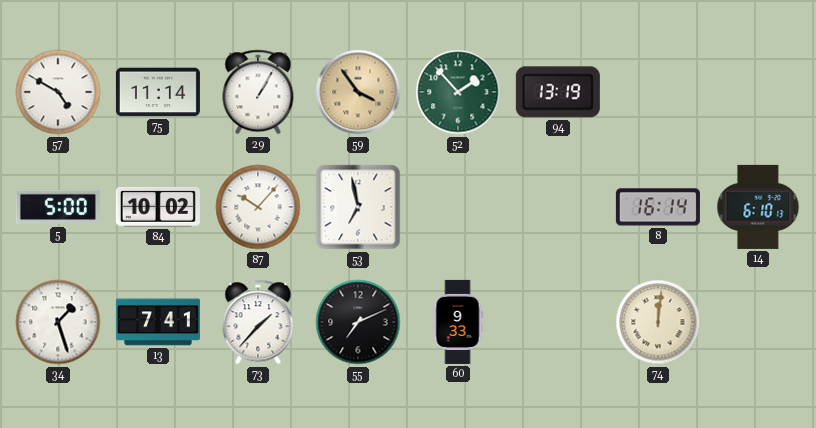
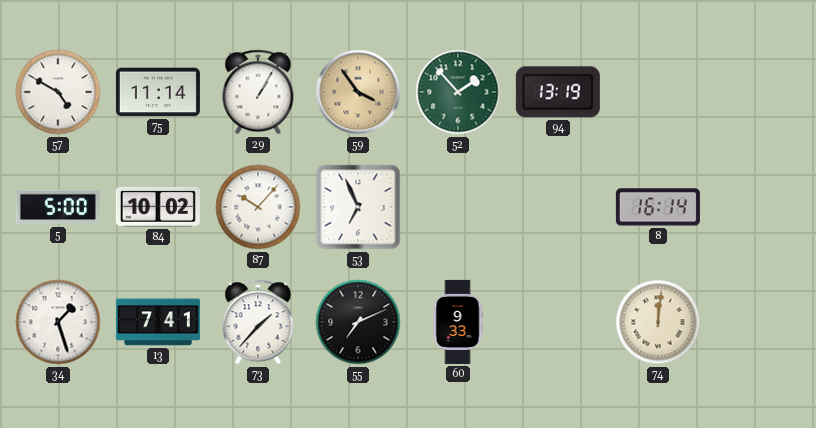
53: 6:58 -> 6:56
14: 6:10 -> none
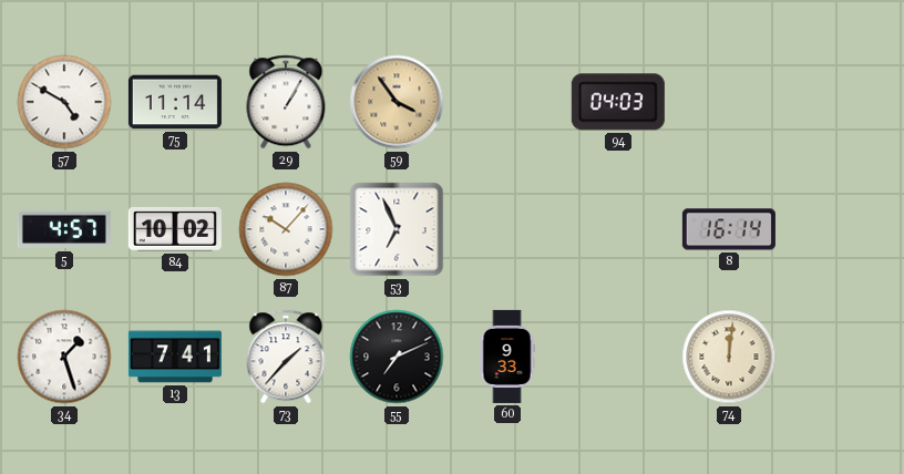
52: 1:53 -> none
94: 13:19 -> 04:03
5: 5:00 -> 4:57
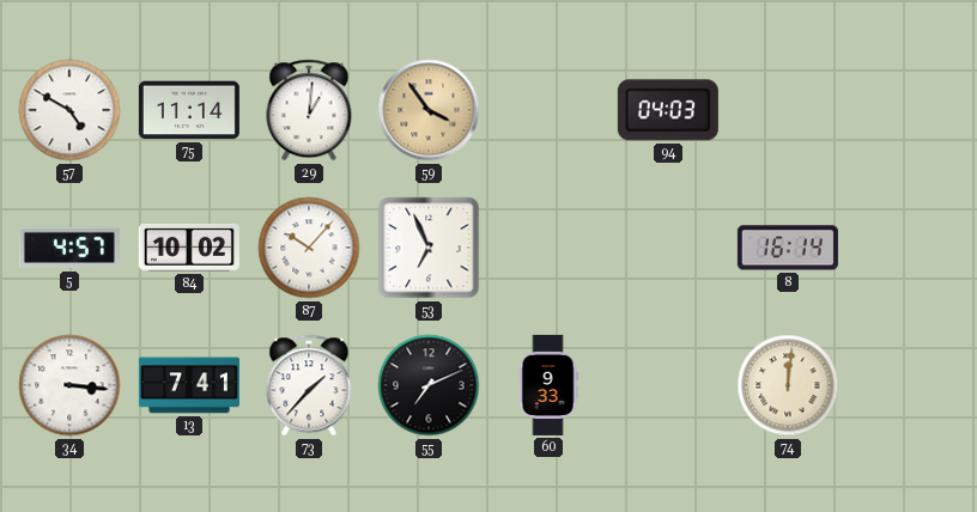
29: 1:05 -> 1:01
34: 1:27 -> 3:16
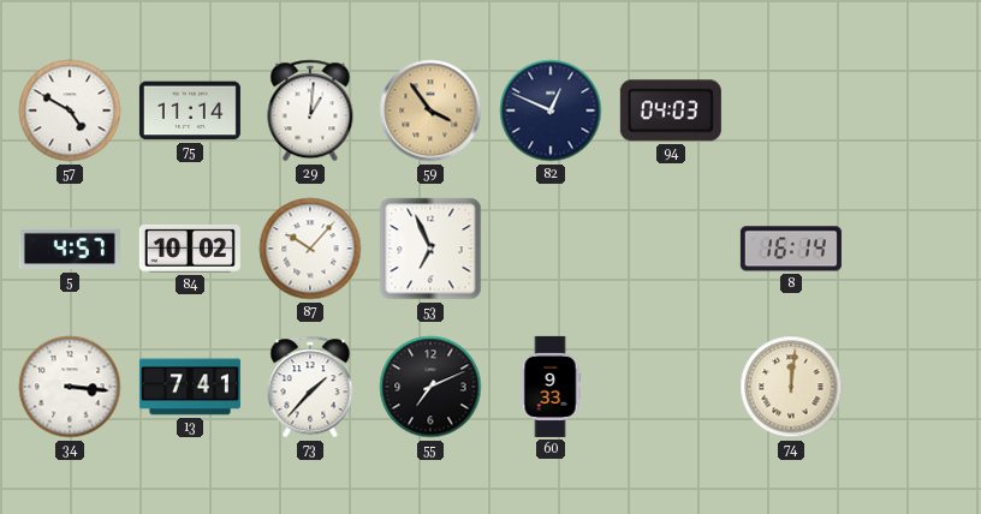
82: none -> 12:49
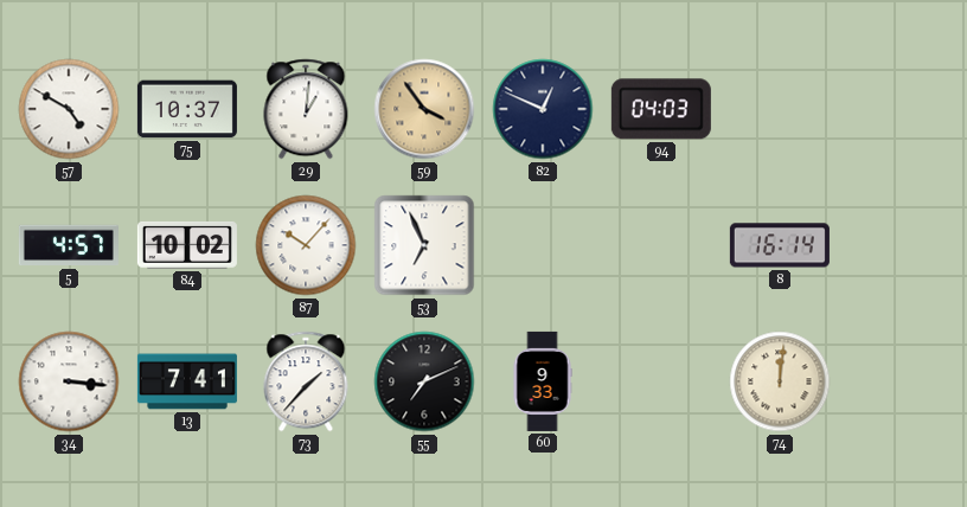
75: 11:14 -> 10:37
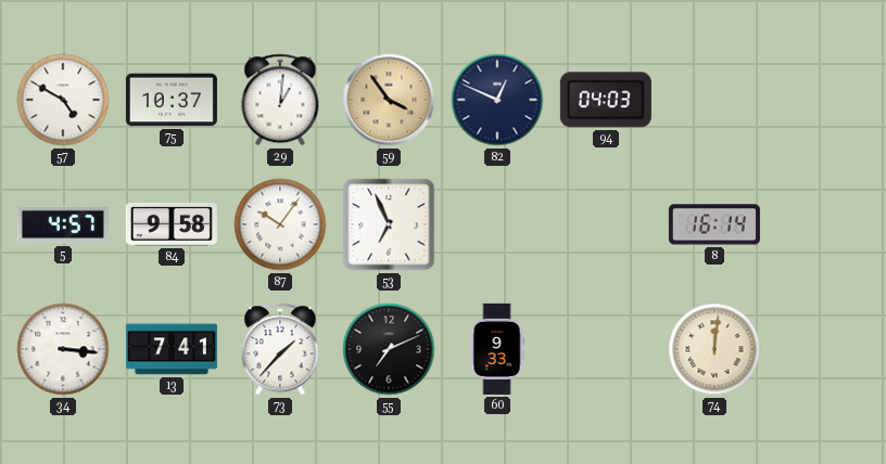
84: 10:02 -> 9:58
87: 10:07 -> 10:06
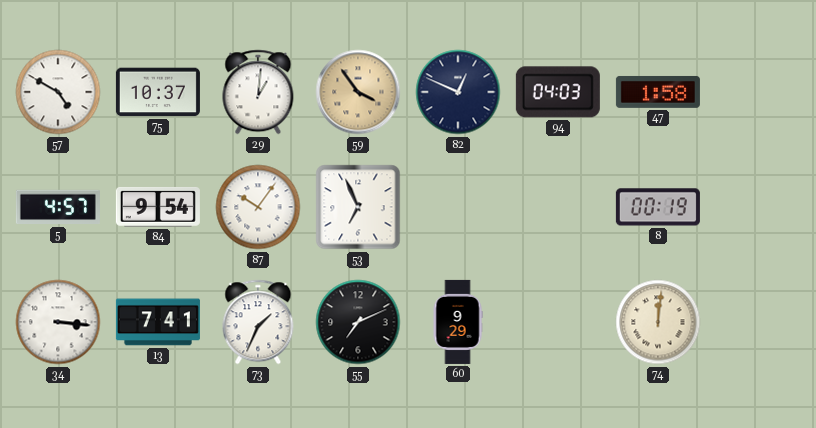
47: none -> 1:58
84: 9:58 -> 9:54
8: 16:14 -> 00:19
73: 1:37 -> 1:34
60: 9:33 -> 9:29
